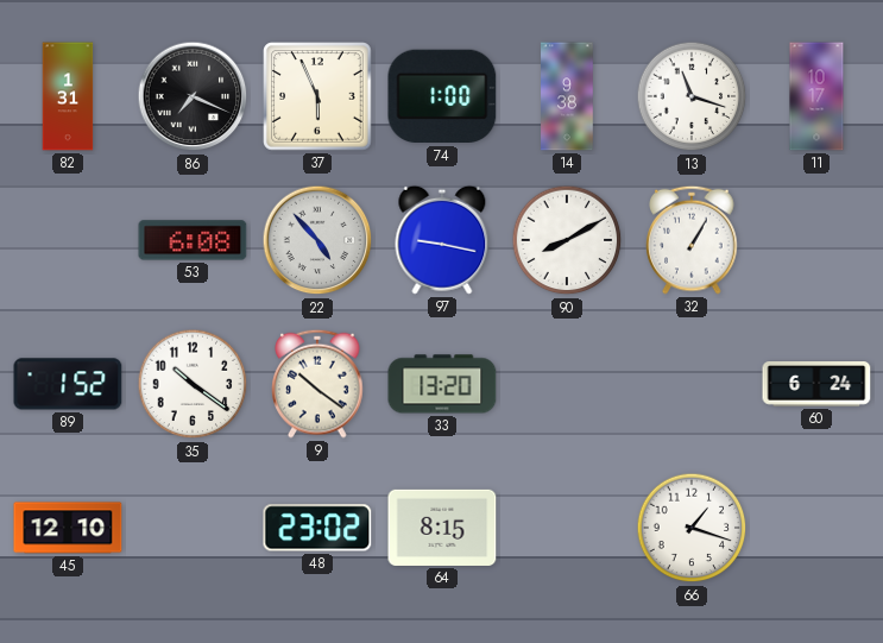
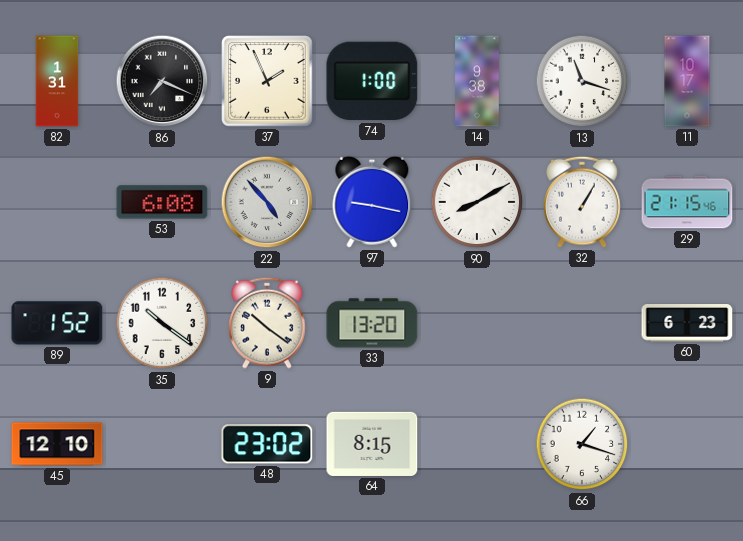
37: 5:56 -> 1:56
29: none -> 21:15
60: 6:24 -> 6:23
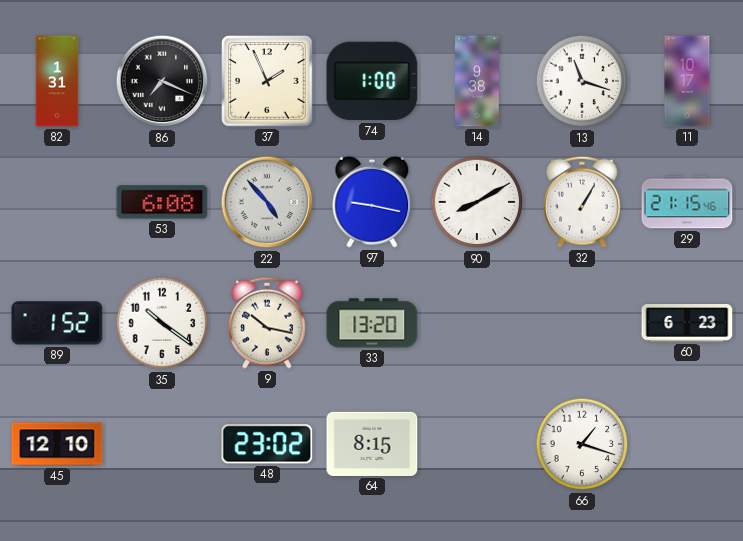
9: 10:21 -> 10:17
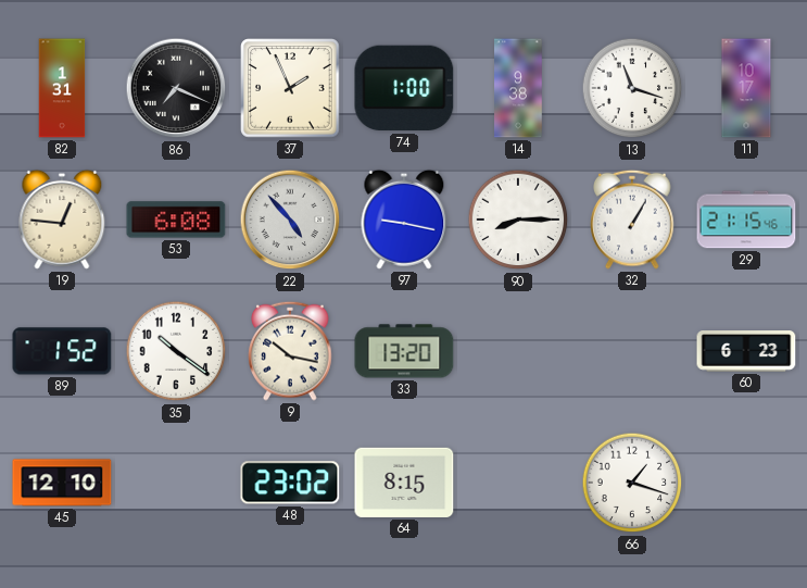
19: none -> 12:46
90: 8:10 -> 8:15
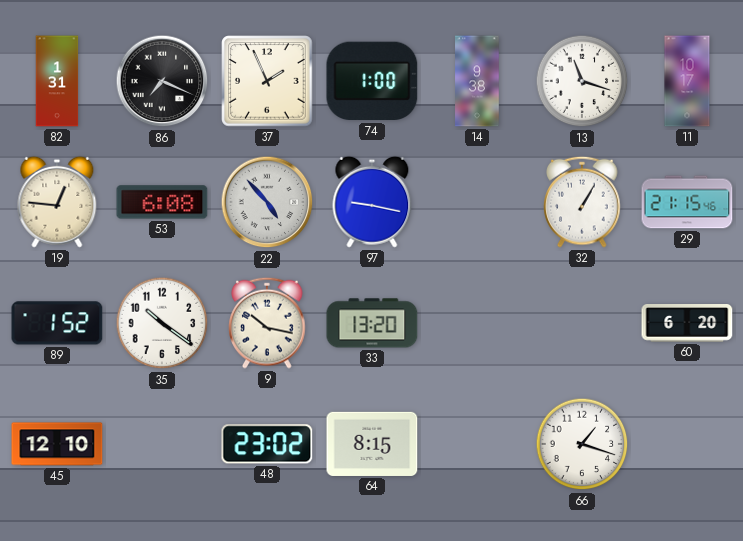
90: 8:15 -> none
60: 6:23 -> 6:20
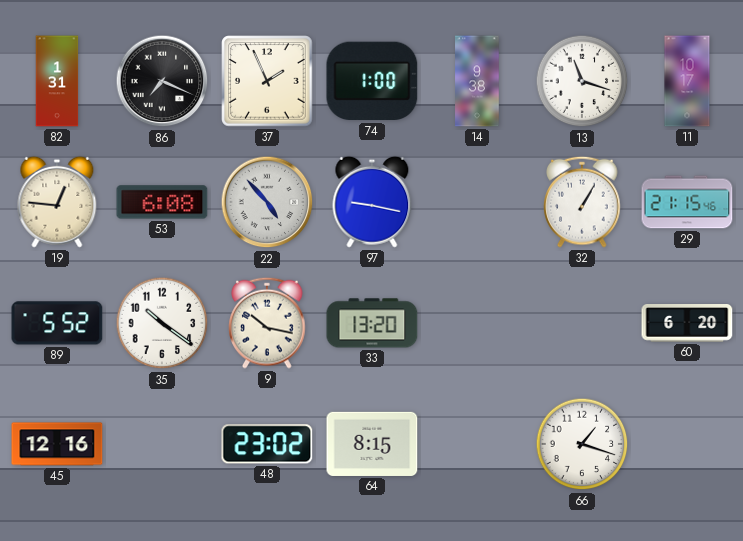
89: 1:52 -> 5:52
45: 12:10 -> 12:16
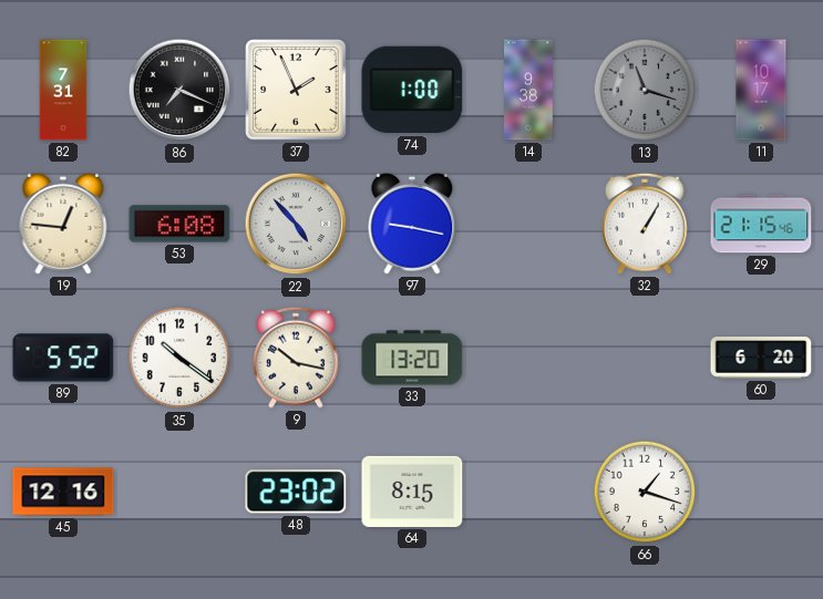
82: 1:31 -> 7:31
13 dial: white -> grey
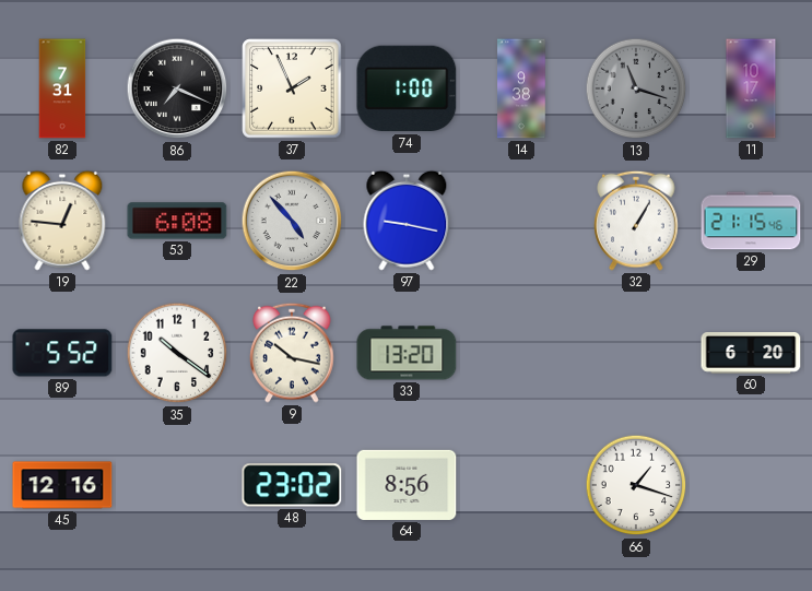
64: 8:15 -> 8:56
